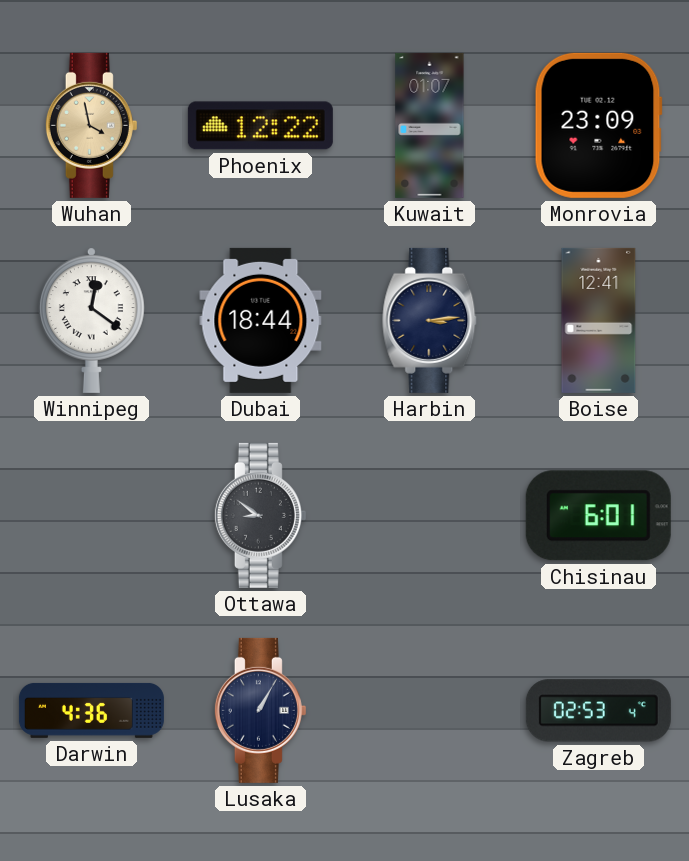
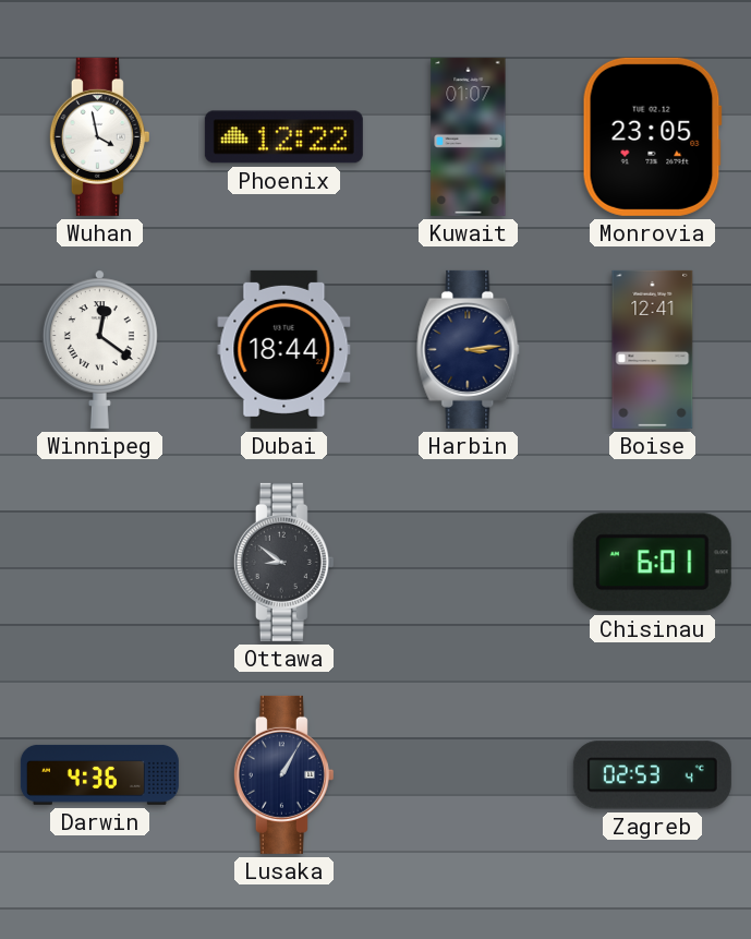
Wuhan dial: champagne -> white
Monrovia: 23:09 -> 23:05
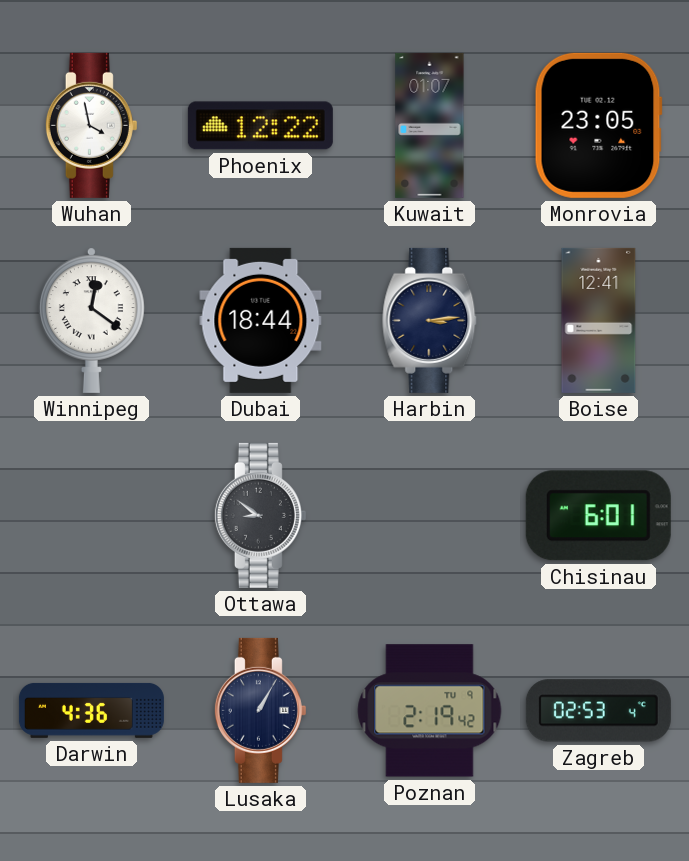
Poznan: none -> 2:19
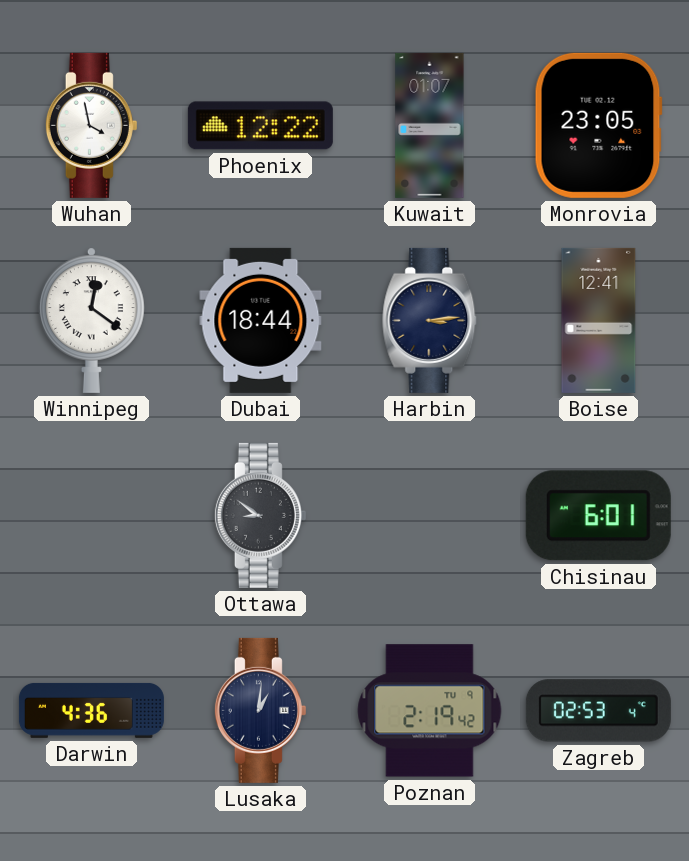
Lusaka: 1:05 -> 1:01
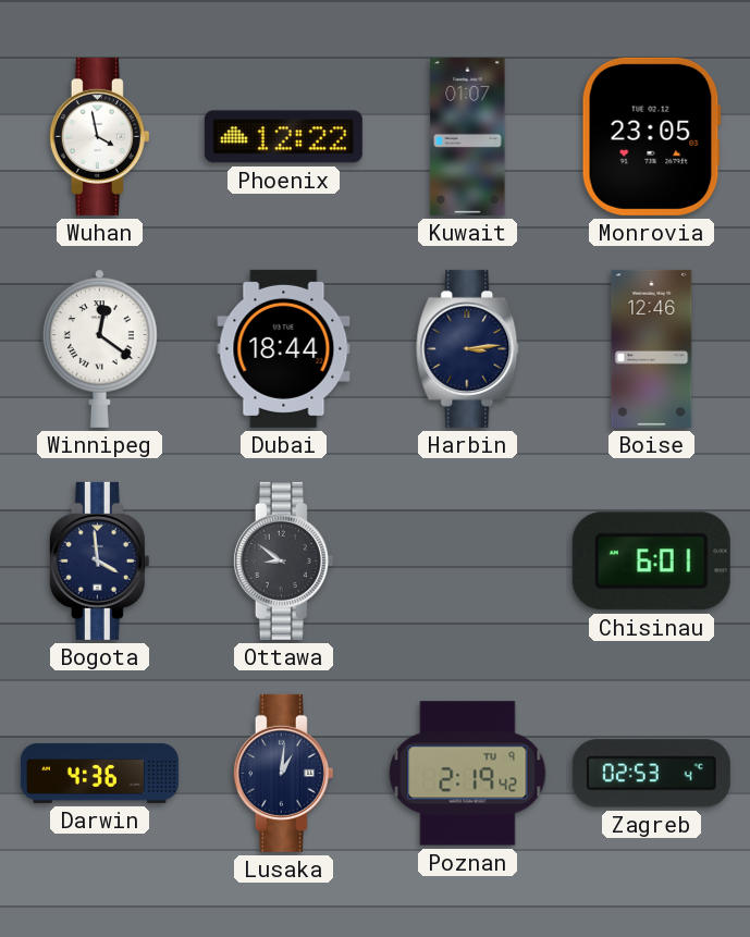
Boise: 12:41 -> 12:46
Bogota: none -> 3:59
